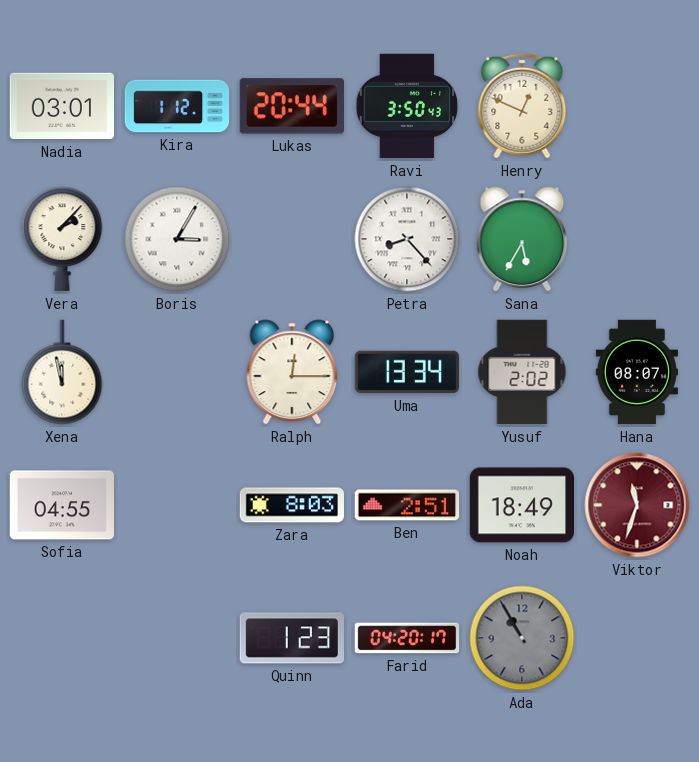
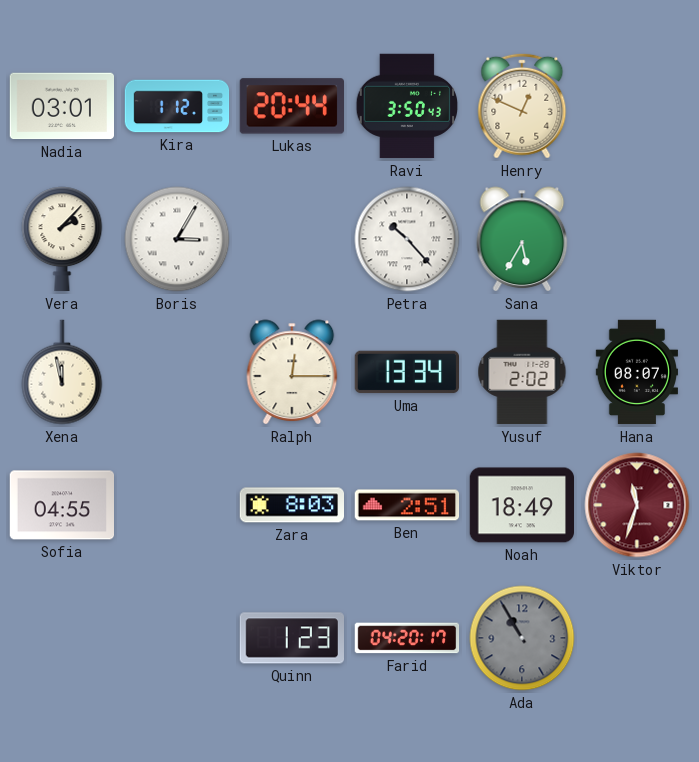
Petra: 8:23 -> 10:23
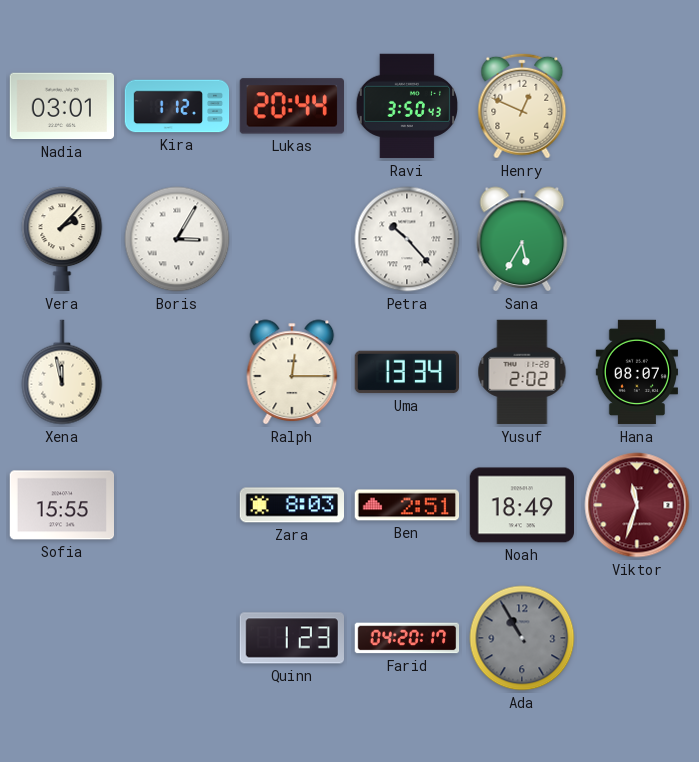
Sofia: 04:55 -> 15:55
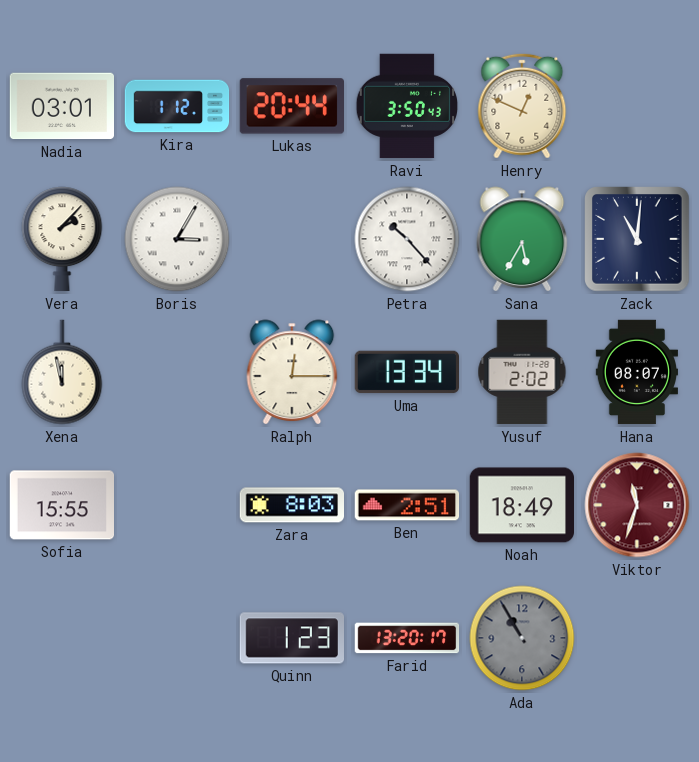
Zack: none -> 11:01
Farid: 04:20 -> 13:20
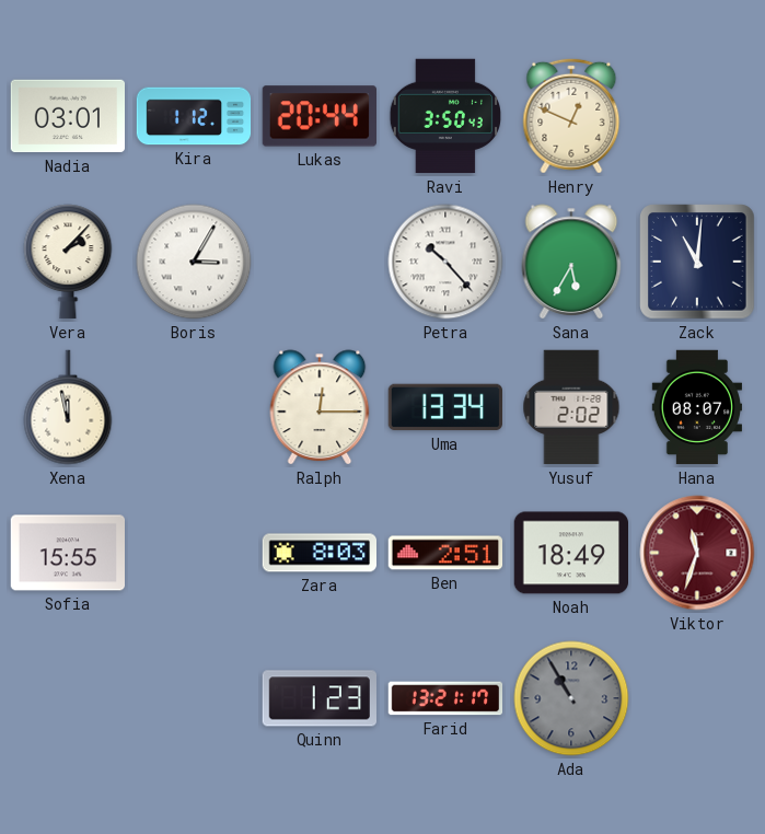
Farid: 13:20 -> 13:21
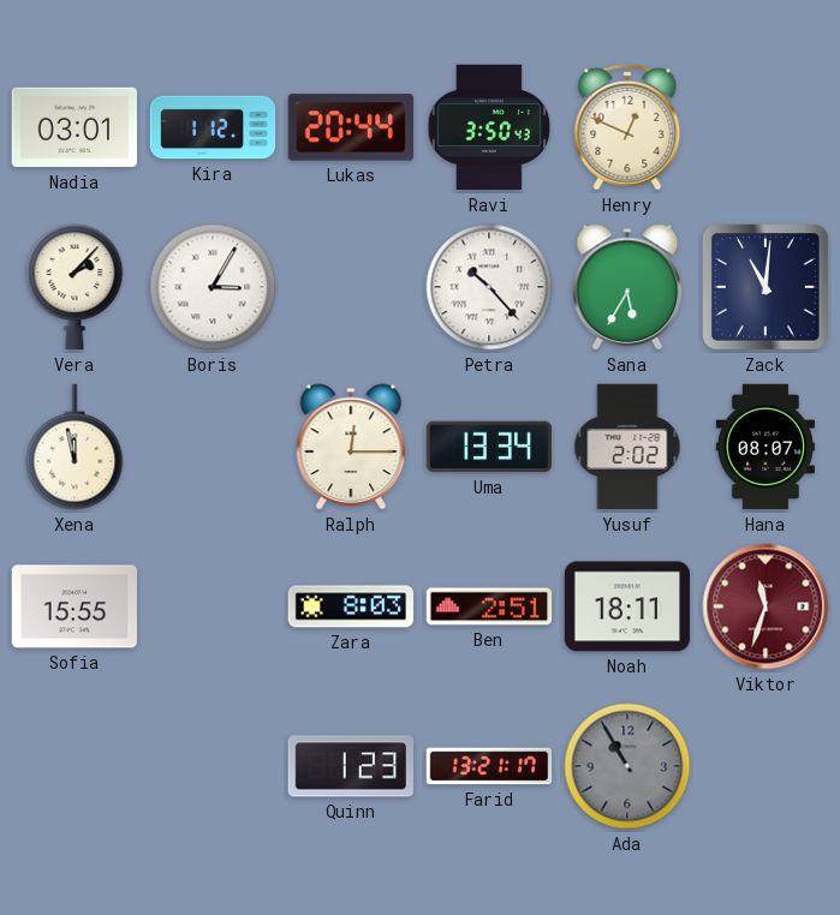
Noah: 18:49 -> 18:11
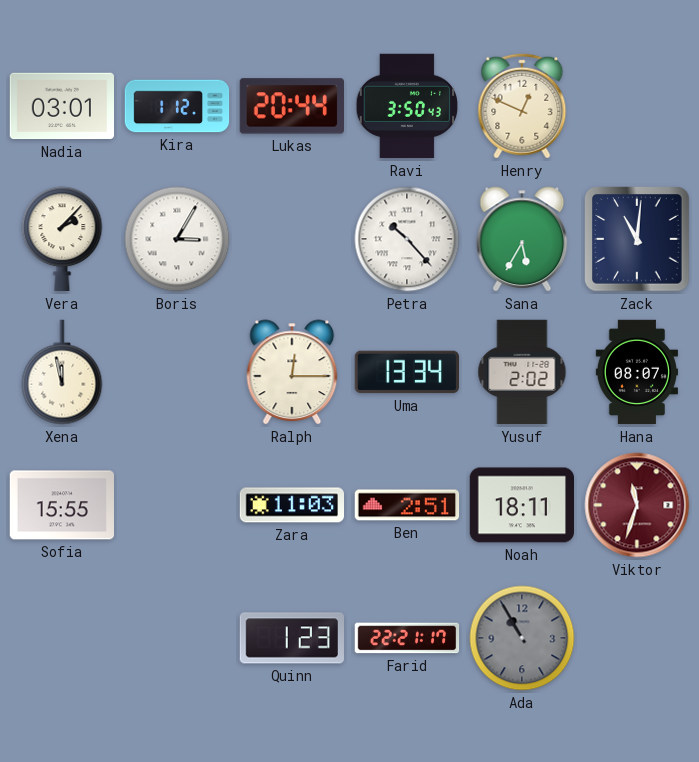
Zara: 8:03 -> 11:03
Farid: 13:21 -> 22:21
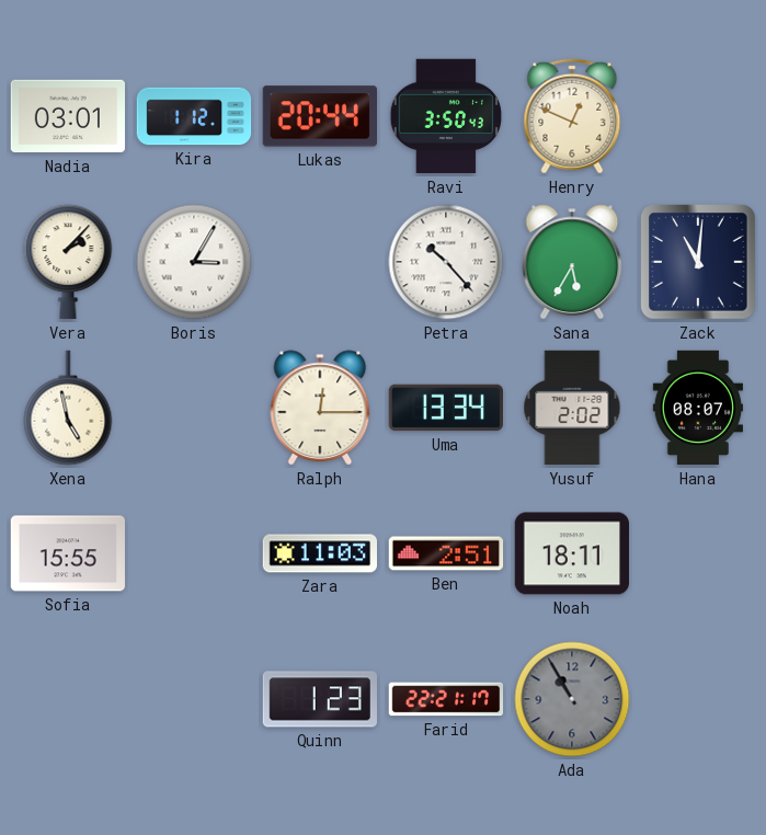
Xena: 11:58 -> 4:58
Viktor: 11:33 -> none
